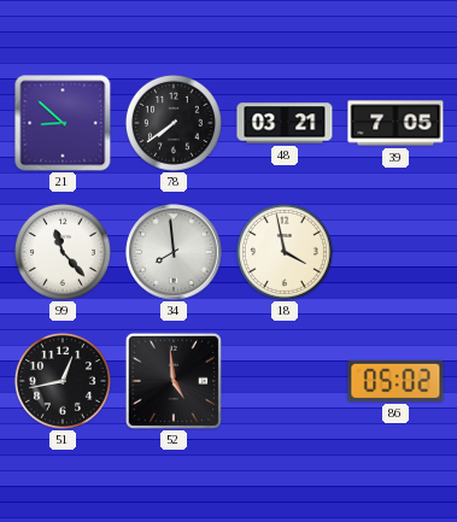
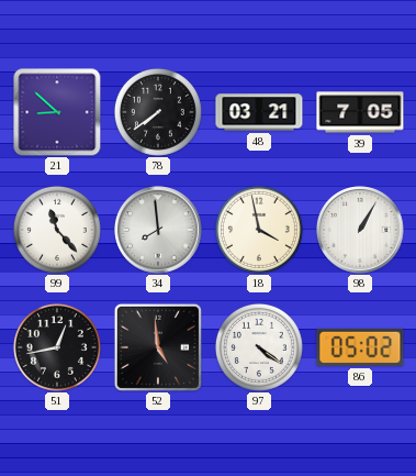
98: none -> 1:05
97: none -> 4:21
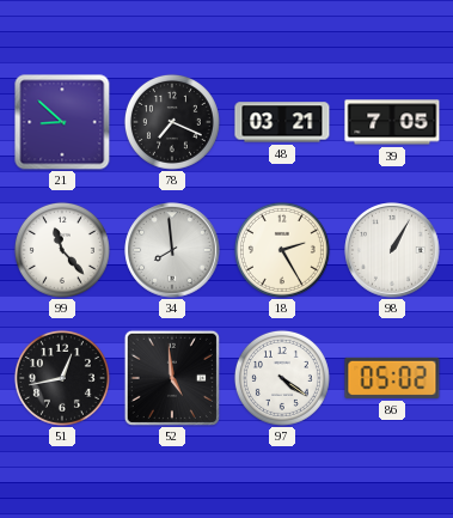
78: 7:39 -> 7:19
18: 3:58 -> 2:25
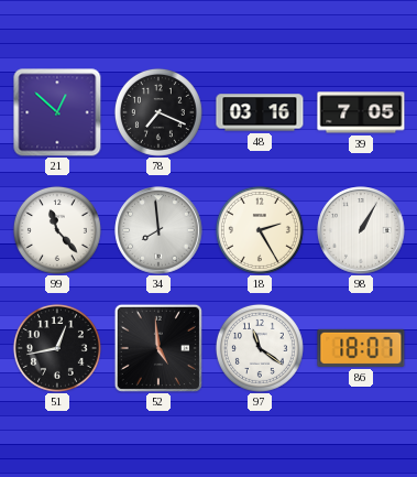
21: 8:52 -> 12:52
48: 03:21 -> 03:16
97: 4:21 -> 11:21
86: 05:02 -> 18:07
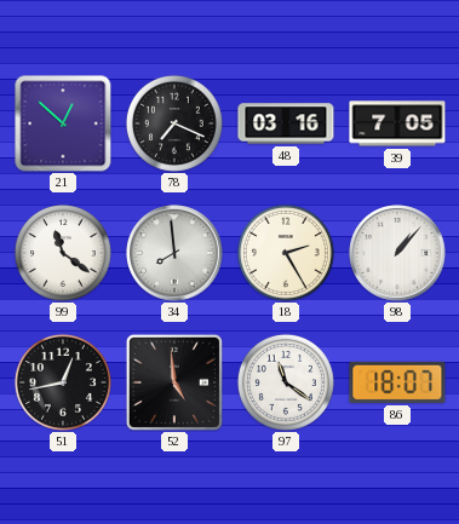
99: 11:23 -> 11:21
98: 1:05 -> 1:07
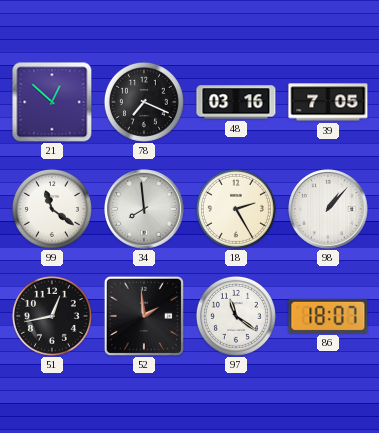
52: 4:59 -> 1:59
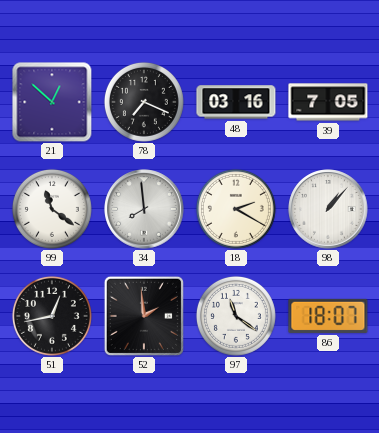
18: 2:25 -> 2:20
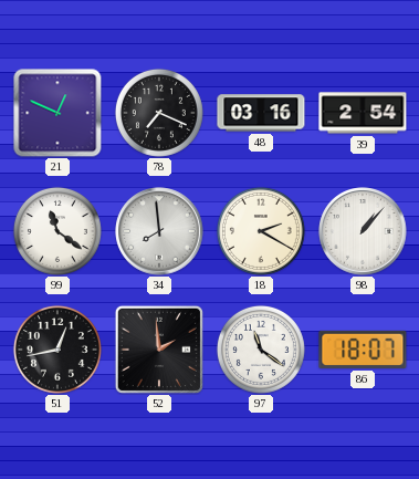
21: 12:52 -> 12:49
39: 7:05 -> 2:54
